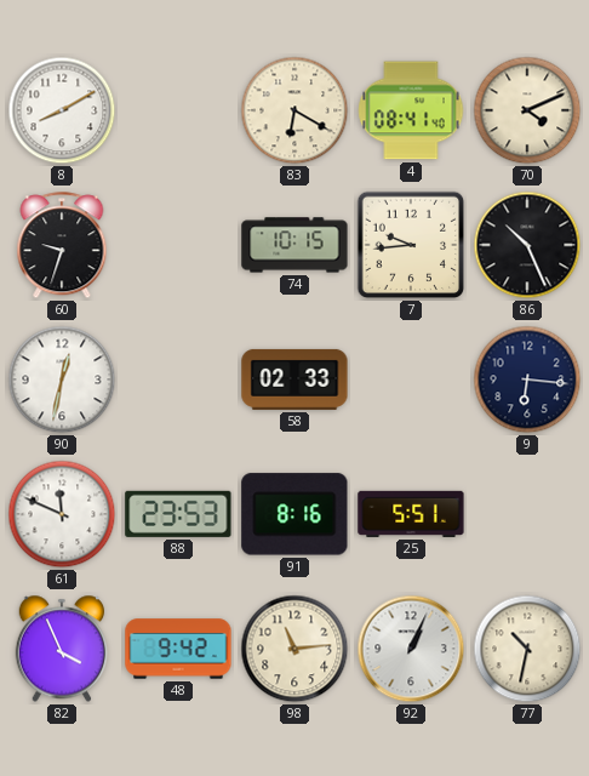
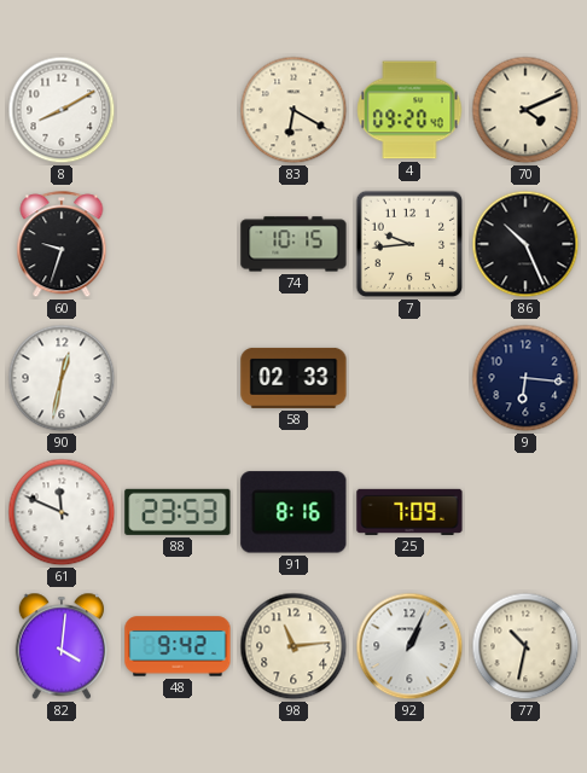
4: 08:41 -> 09:20
25: 5:51 -> 7:09
82: 3:56 -> 4:01
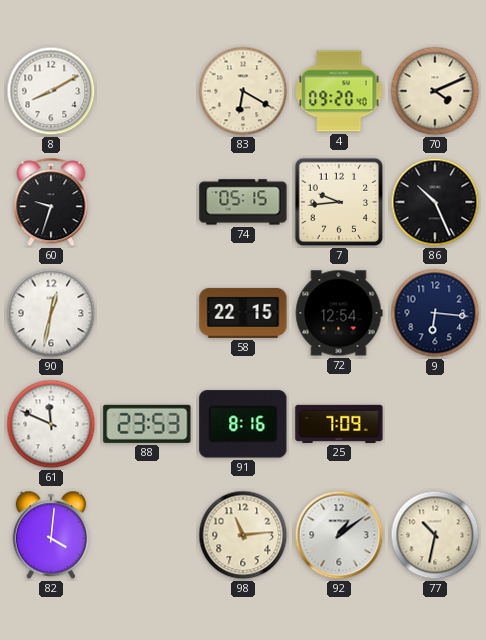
74: 10:15 -> 05:15
58: 02:33 -> 22:15
72: none -> 12:54
48: 9:42 -> none
92: 1:04 -> 1:09
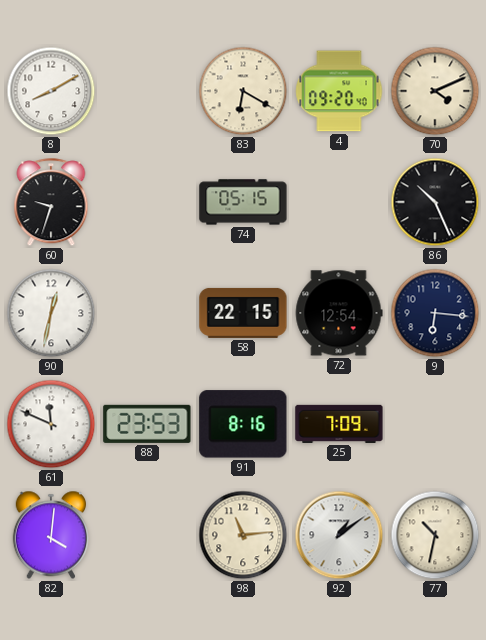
7: 9:44 -> none
